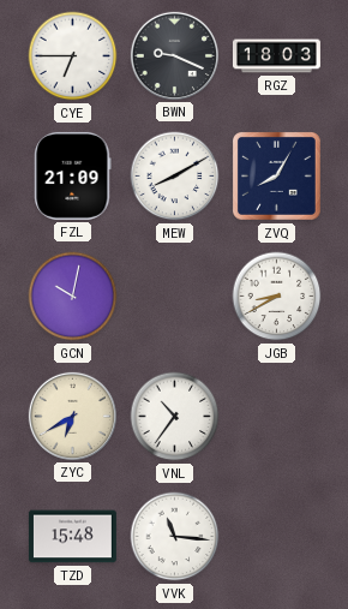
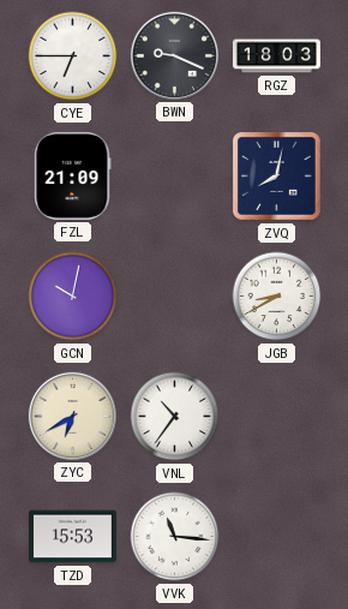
MEW: 8:10 -> none
ZVQ: 8:05 -> 8:02
TZD: 15:48 -> 15:53
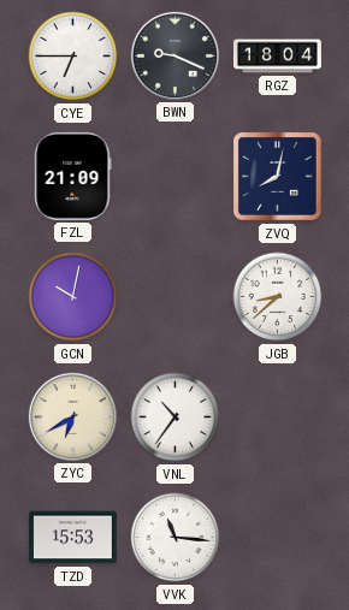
RGZ: 18:03 -> 18:04
JGB: 8:40 -> 8:38
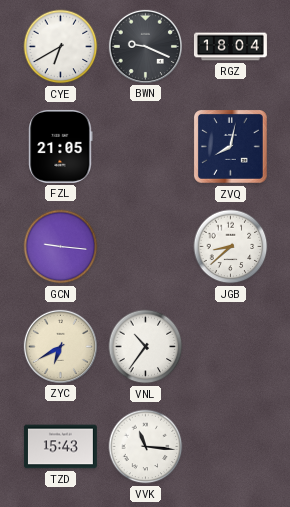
CYE: 6:45 -> 6:40
FZL: 21:09 -> 21:05
GCN: 10:02 -> 9:16
TZD: 15:53 -> 15:43
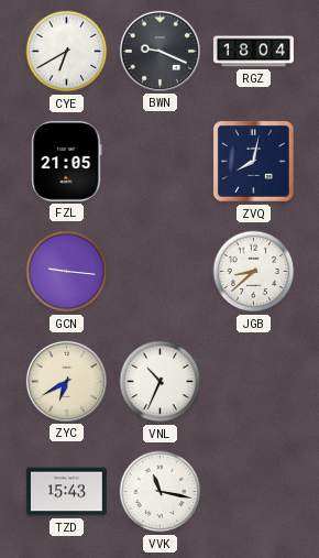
VNL: 10:36 -> 10:34
VVK: 11:16 -> 11:17
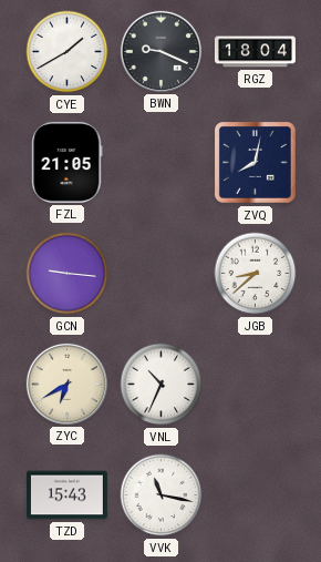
CYE: 6:40 -> 1:40
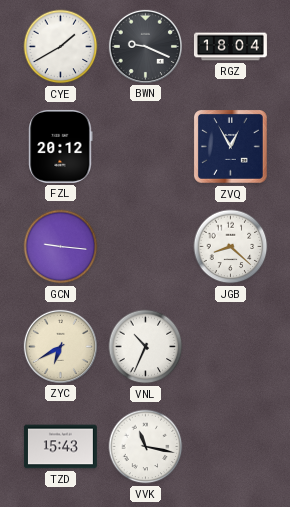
FZL: 21:05 -> 20:12
ZVQ: 8:02 -> 12:55
JGB: 8:38 -> 8:22
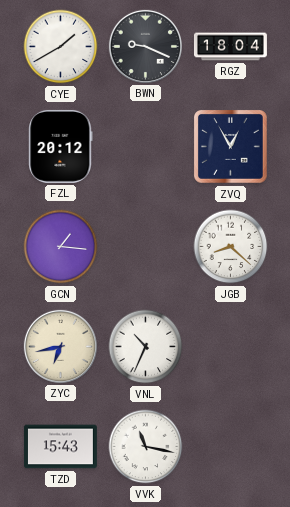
GCN: 9:16 -> 1:16
ZYC: 6:40 -> 6:43
